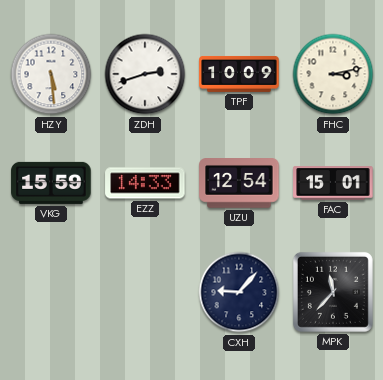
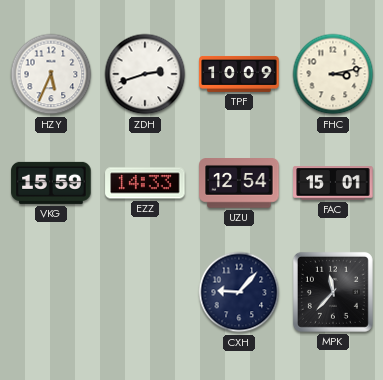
HZY: 5:29 -> 5:34
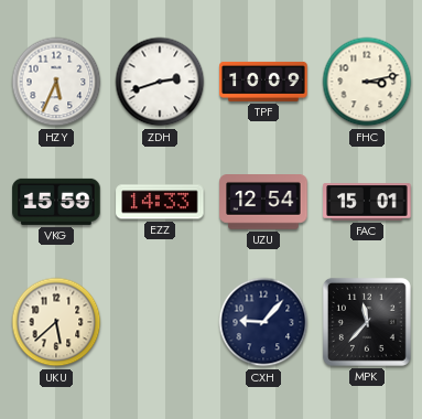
UKU: none -> 5:38
